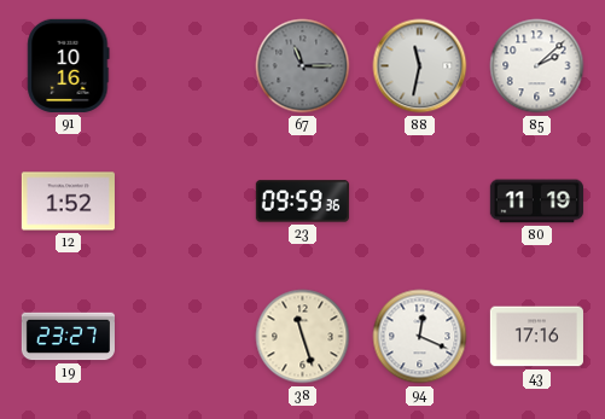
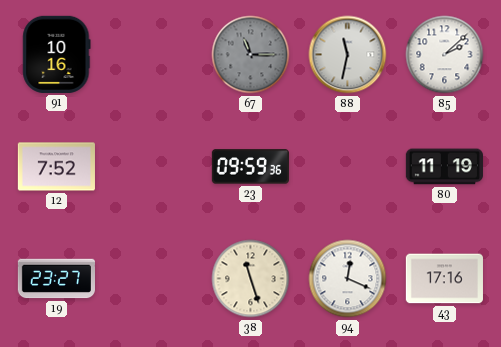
12: 1:52 -> 7:52
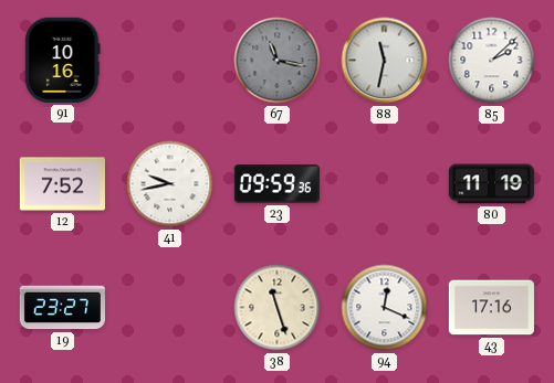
67: 11:15 -> 11:17
41: none -> 9:43
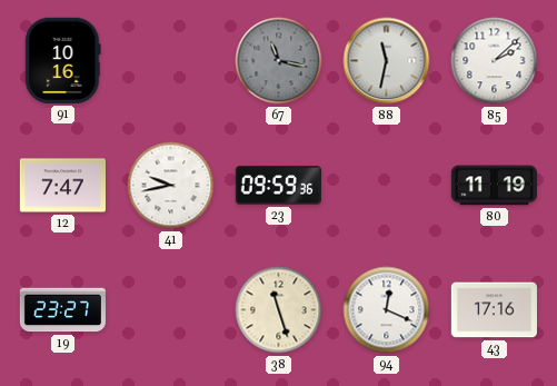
12: 7:52 -> 7:47
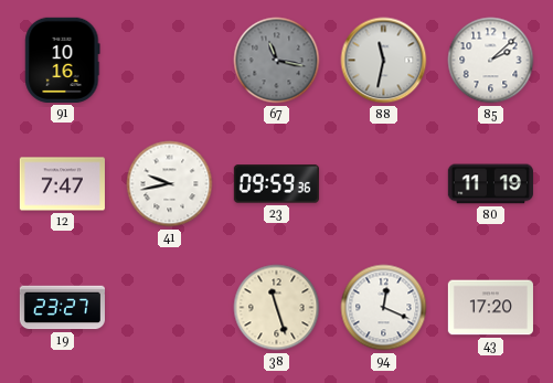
43: 17:16 -> 17:20
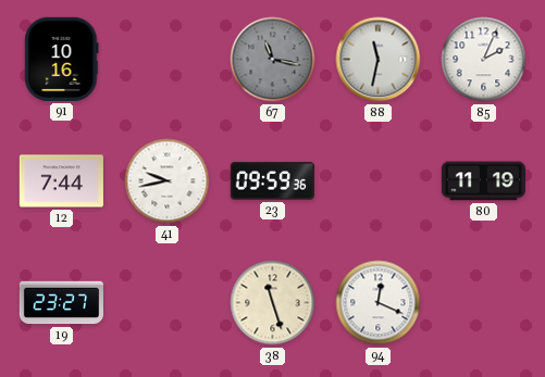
85: 2:08 -> 2:04
12: 7:47 -> 7:44
43: 17:20 -> none
